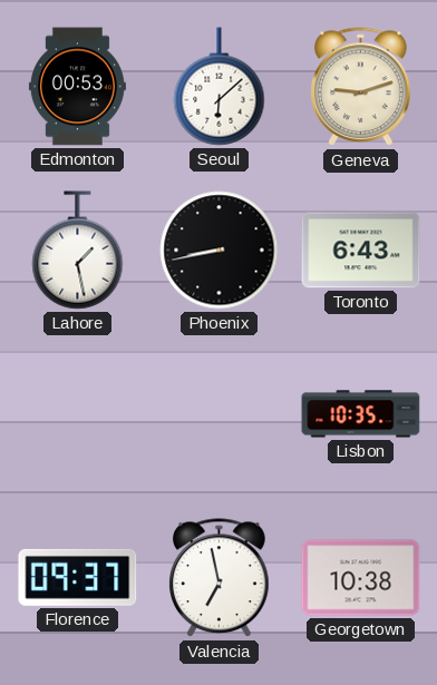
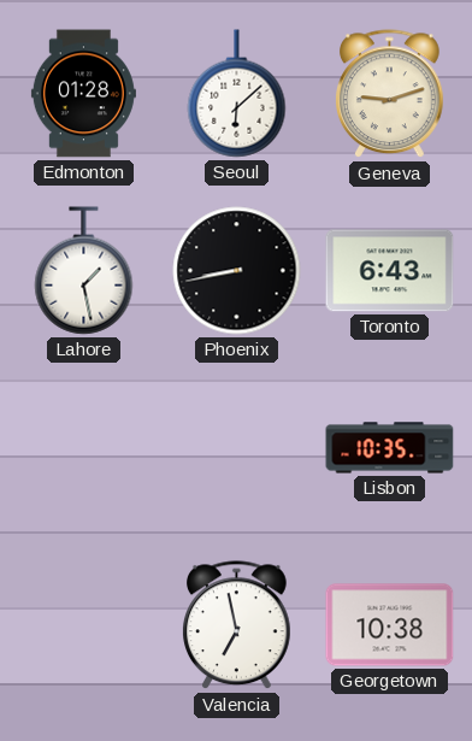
Edmonton: 00:53 -> 01:28
Florence: 09:37 -> none
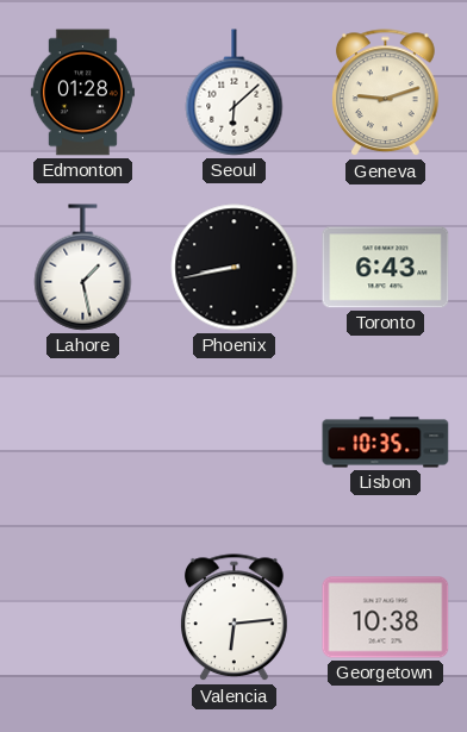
Valencia: 6:58 -> 6:14
